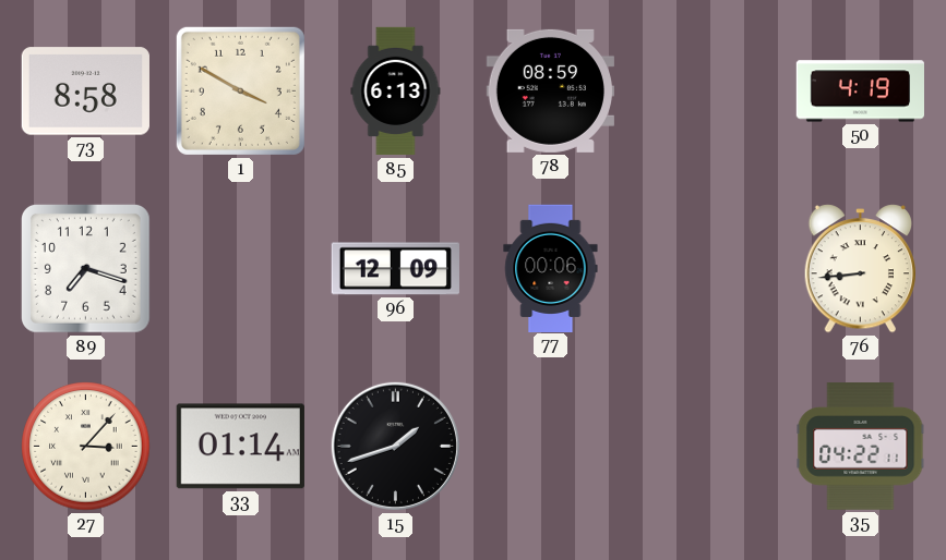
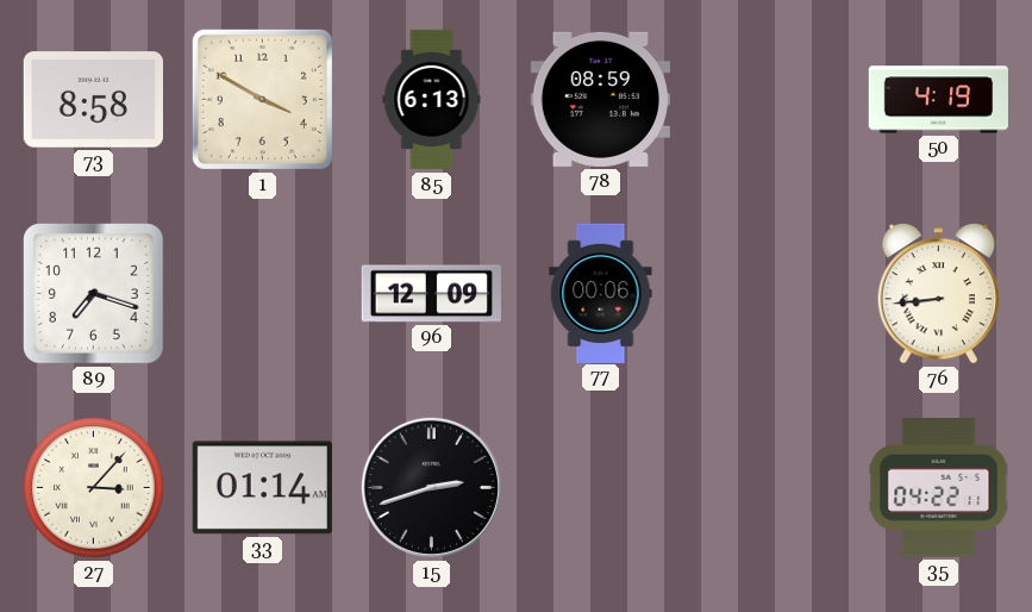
15: 1:42 -> 2:42
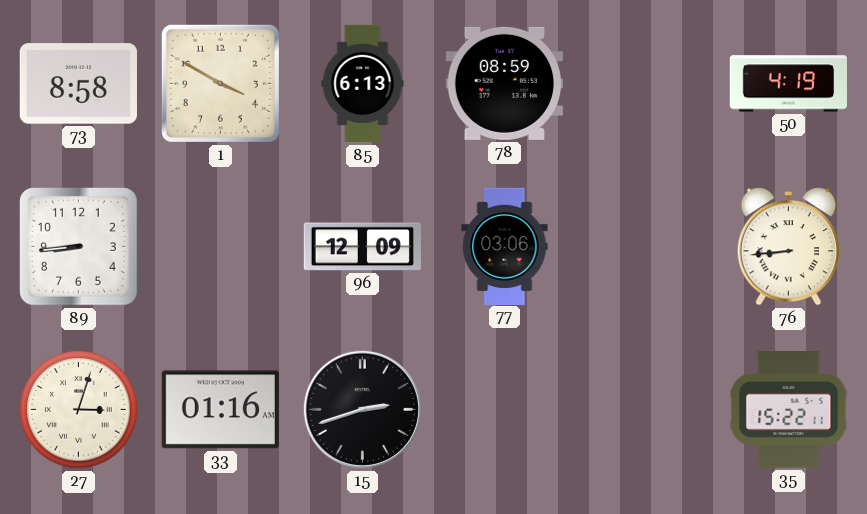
89: 7:18 -> 8:44
77: 00:06 -> 03:06
27: 3:07 -> 3:03
33: 01:14 -> 01:16
35: 04:22 -> 15:22
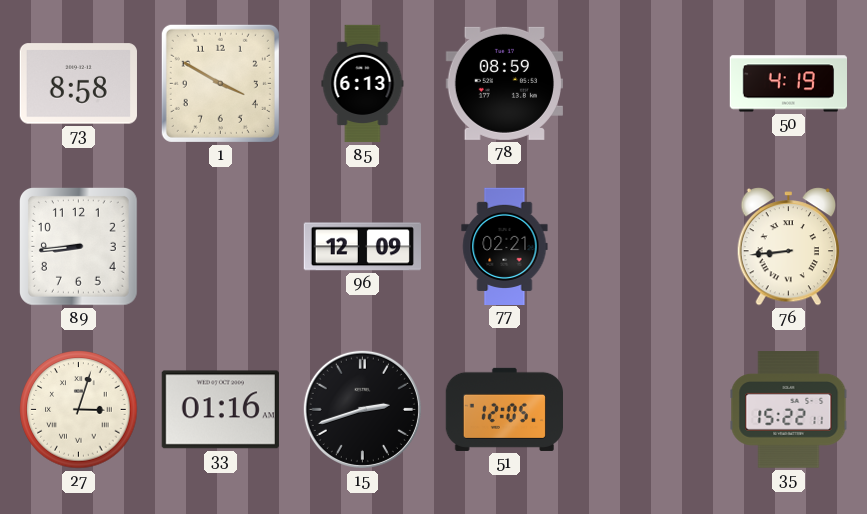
77: 03:06 -> 02:21
51: none -> 12:05
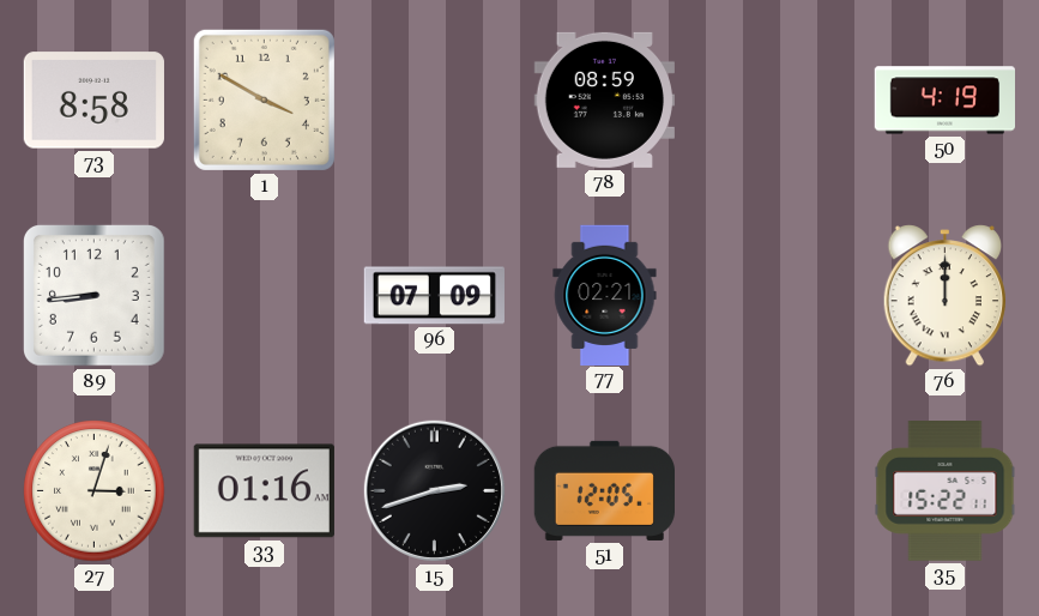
85: 6:13 -> none
96: 12:09 -> 07:09
76: 8:44 -> 12:00
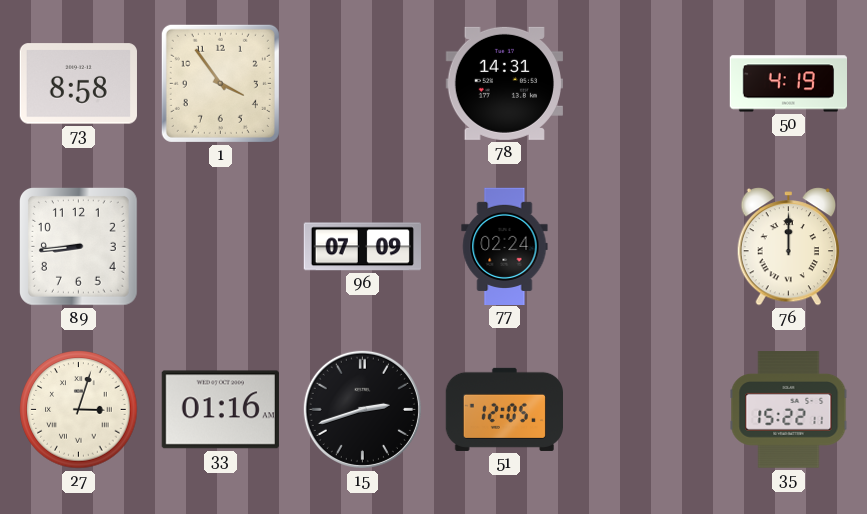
1: 3:50 -> 3:54
78: 08:59 -> 14:31
77: 02:21 -> 02:24
